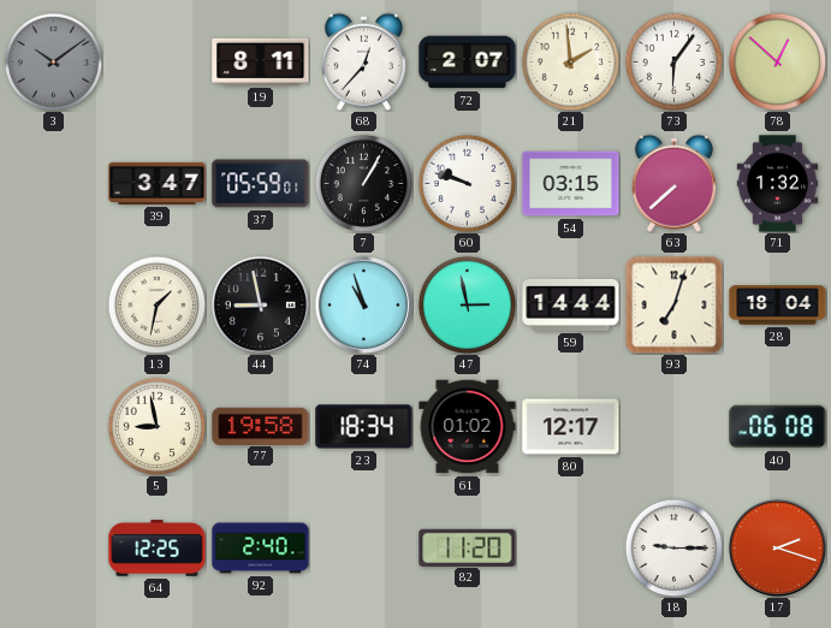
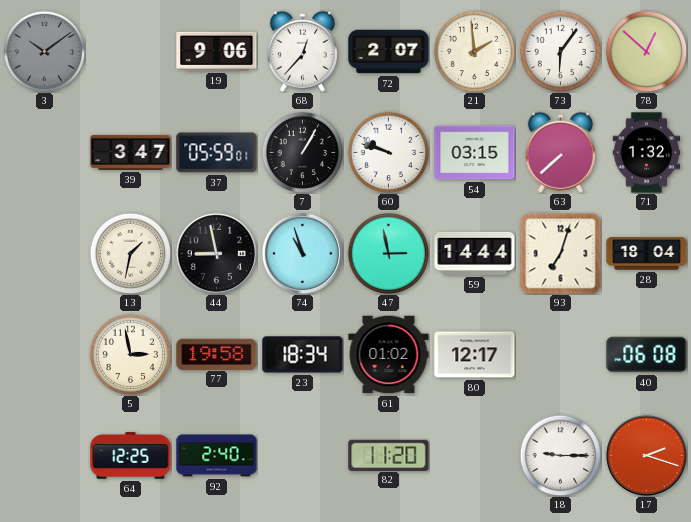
19: 8:11 -> 9:06
5: 8:58 -> 2:58
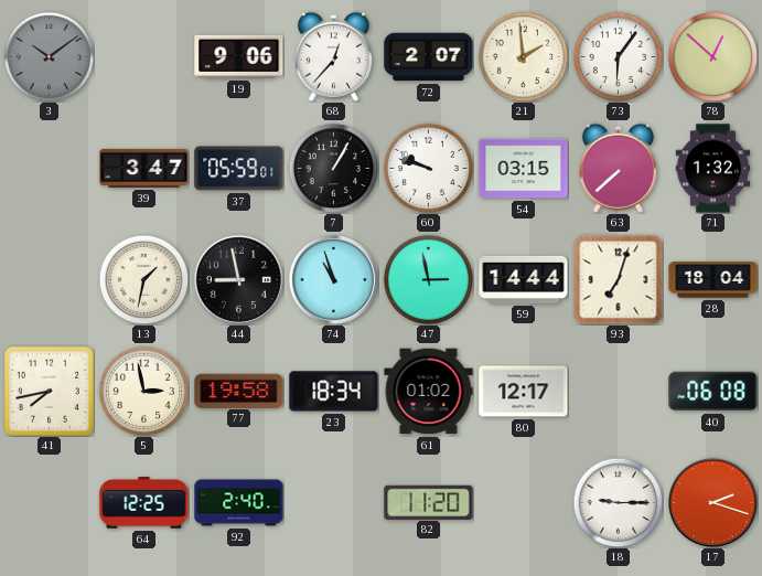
41: none -> 7:43
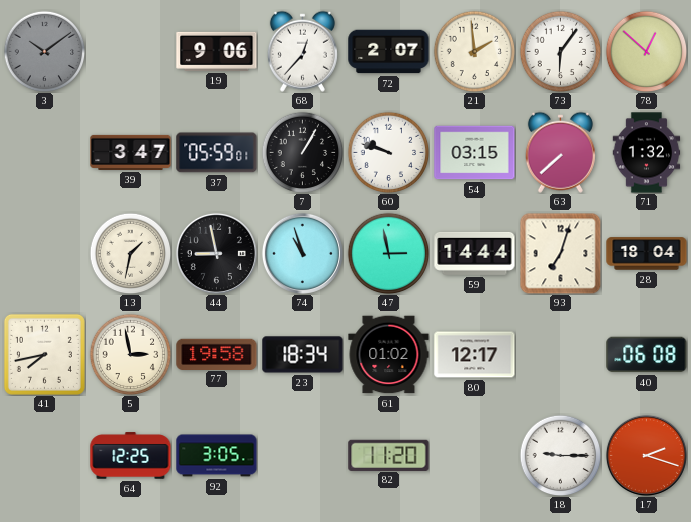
92: 2:40 -> 3:05
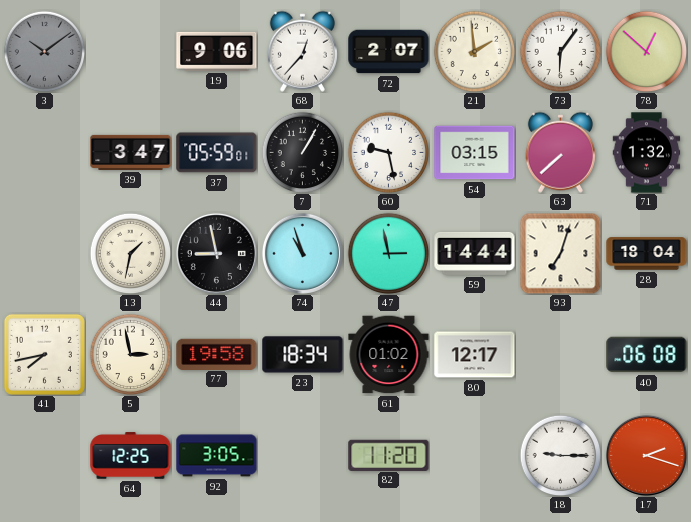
60: 9:48 -> 9:28
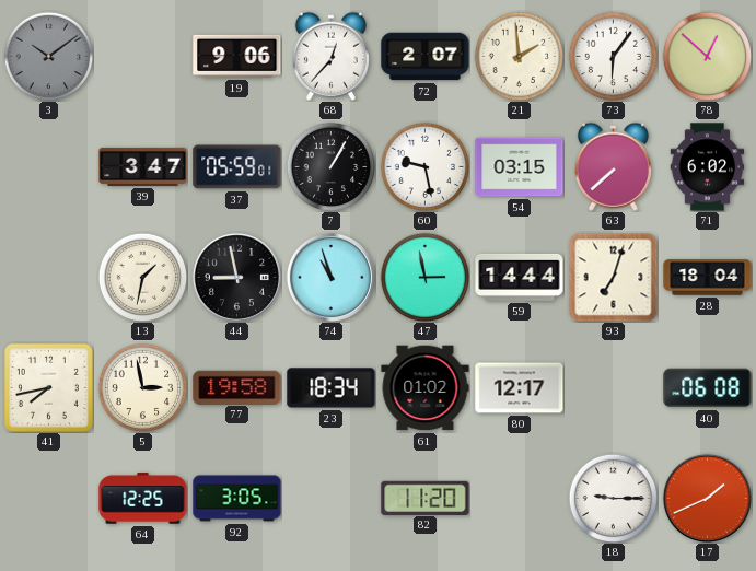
71: 1:32 -> 6:02
17: 2:18 -> 1:41
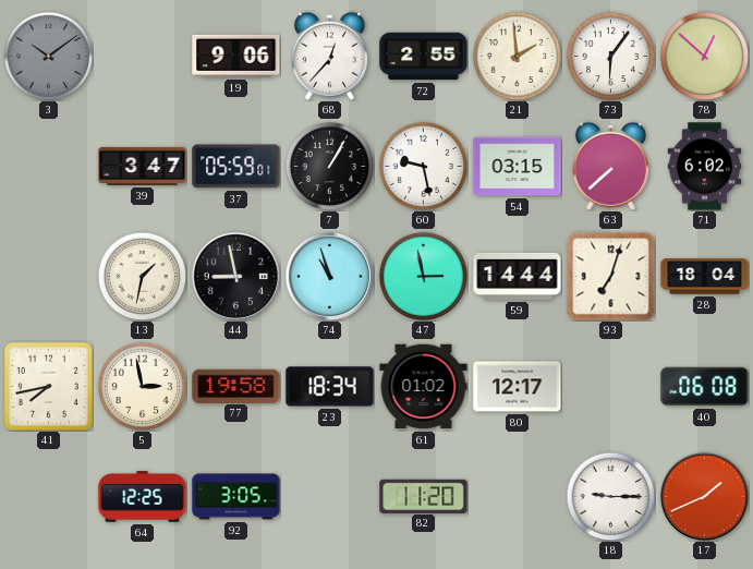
72: 2:07 -> 2:55
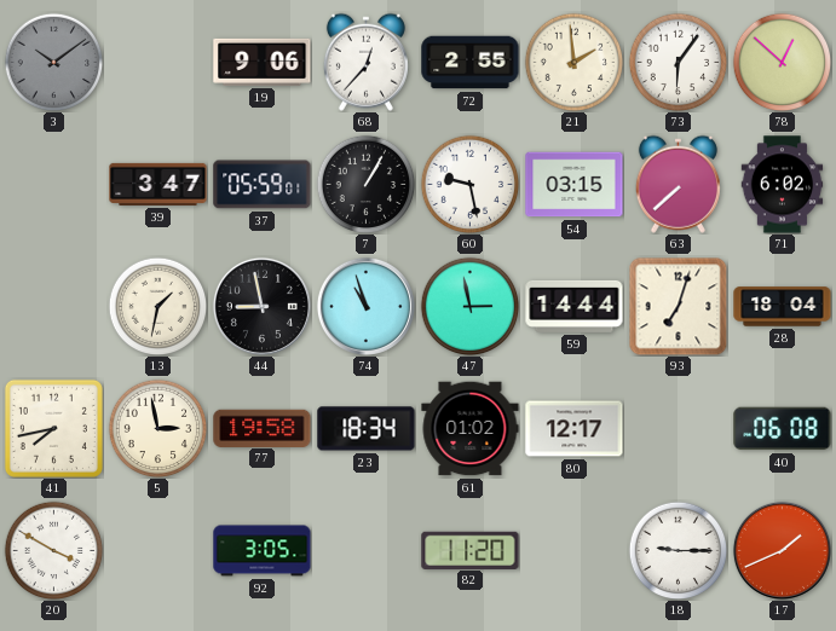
20: none -> 3:50
64: 12:25 -> none
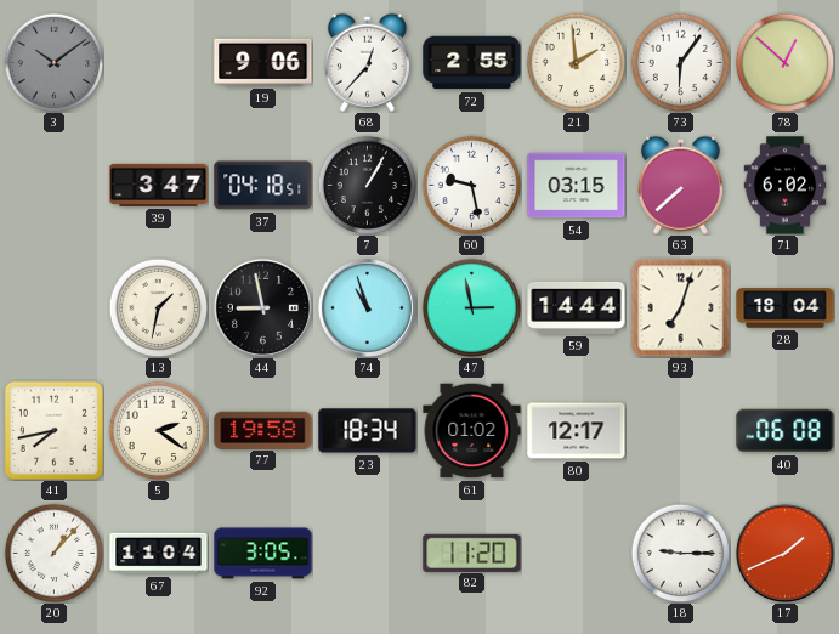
37: 05:59 -> 04:18
5: 2:58 -> 2:21
20: 3:50 -> 1:07
67: none -> 11:04
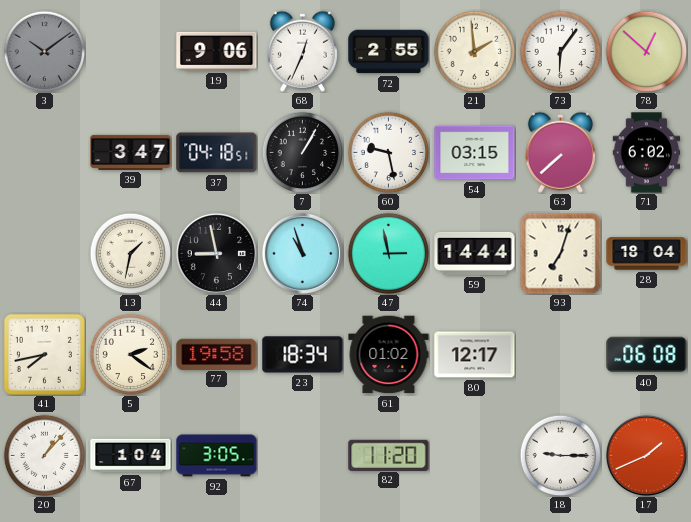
68: 12:37 -> 12:34
67: 11:04 -> 1:04
